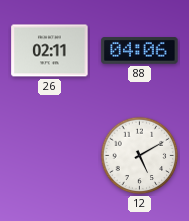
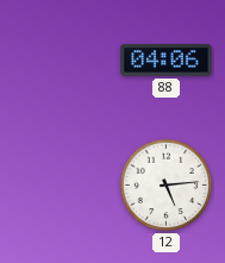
26: 02:11 -> none
12: 5:10 -> 5:14
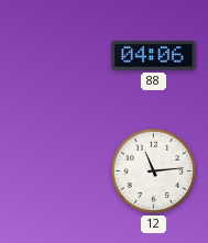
12: 5:14 -> 11:14
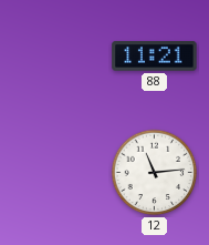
88: 04:06 -> 11:21
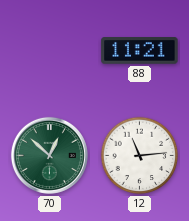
70: none -> 12:52
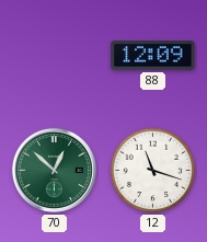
88: 11:21 -> 12:09
12: 11:14 -> 11:18
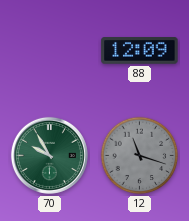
70: 12:52 -> 9:55
12 dial: white -> grey
